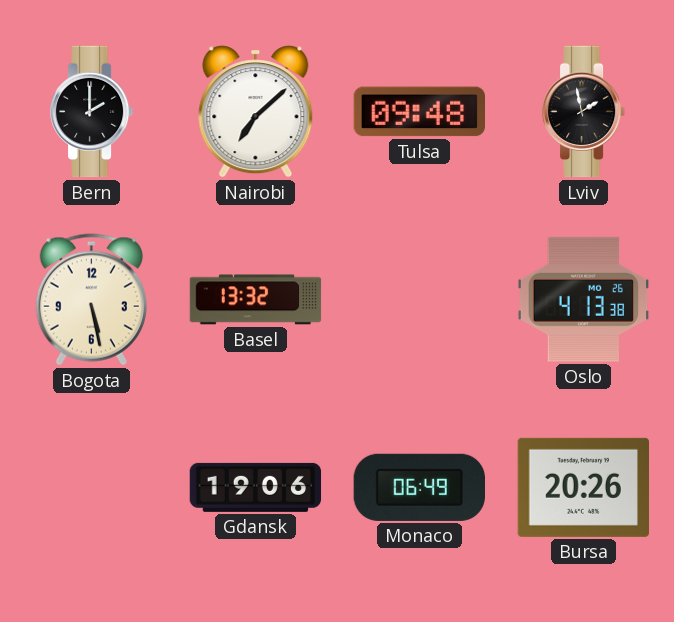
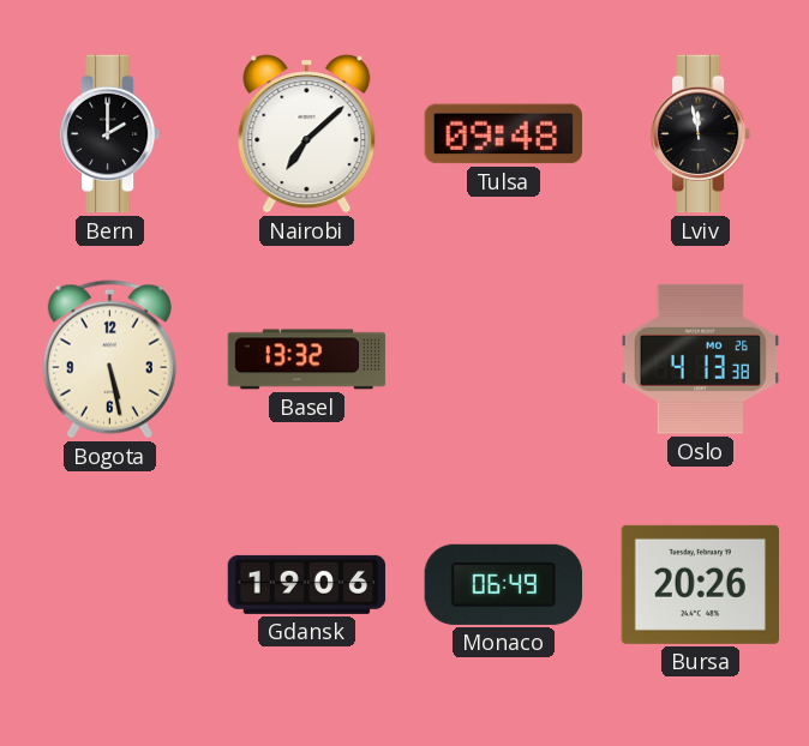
Lviv: 1:58 -> 11:58
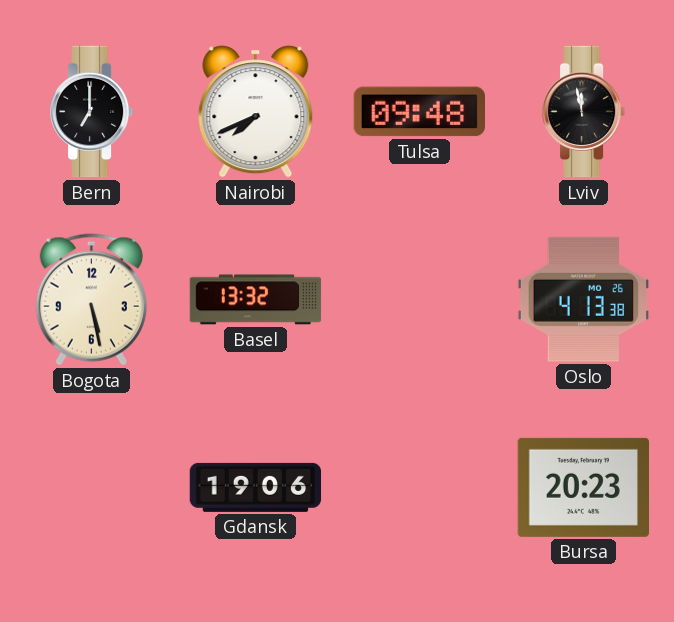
Bern: 2:00 -> 7:00
Nairobi: 7:08 -> 7:41
Monaco: 06:49 -> none
Bursa: 20:26 -> 20:23
